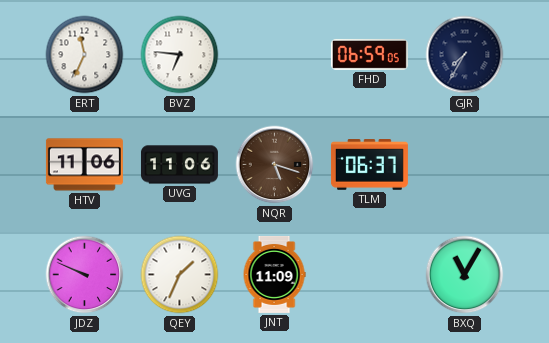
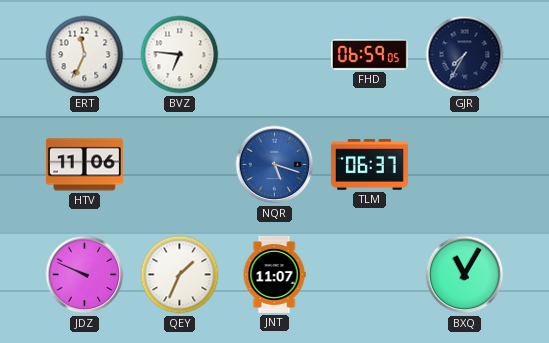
UVG: 11:06 -> none
NQR dial: brown -> blue
JNT: 11:09 -> 11:07
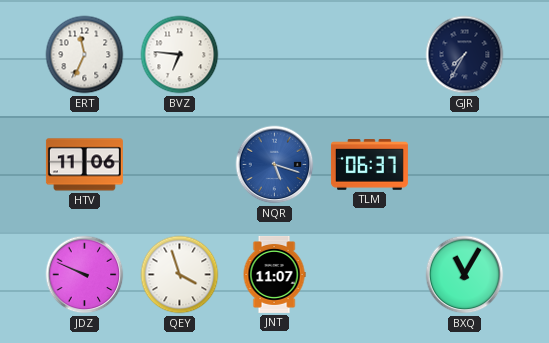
FHD: 06:59 -> none
QEY: 1:34 -> 3:57
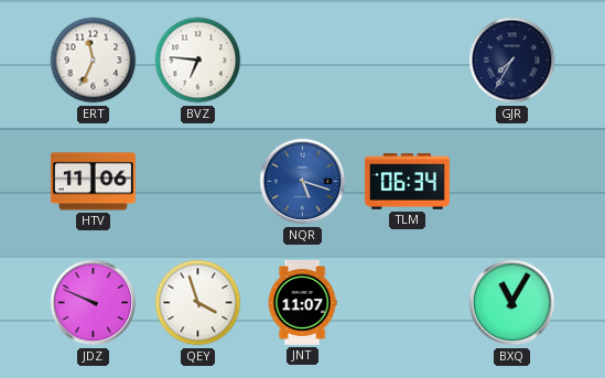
TLM: 06:37 -> 06:34
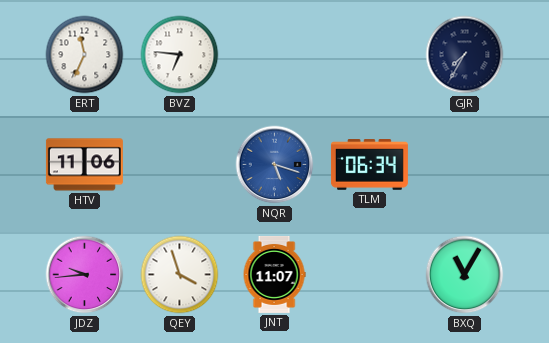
JDZ: 9:49 -> 9:44
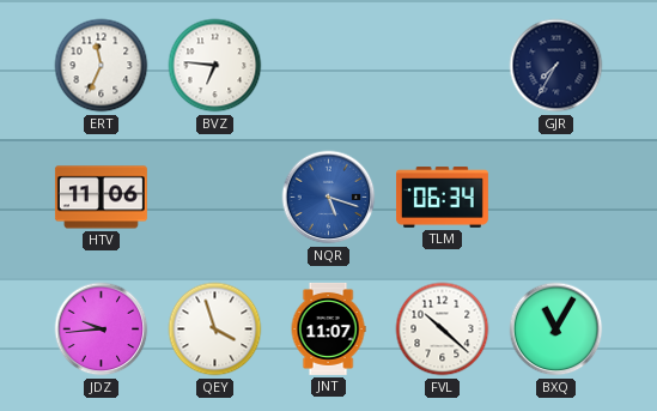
FVL: none -> 10:22
